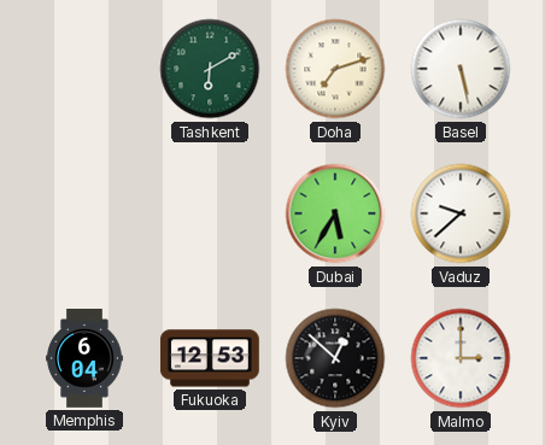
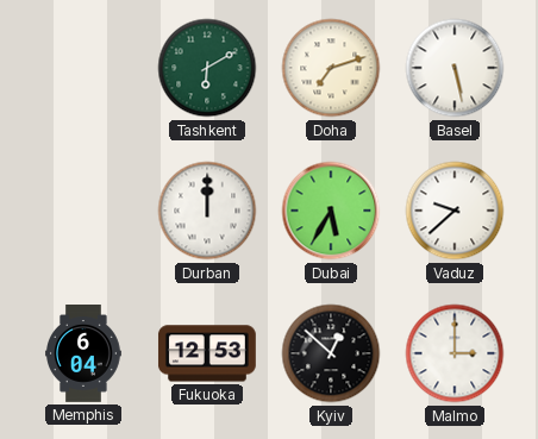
Durban: none -> 12:00
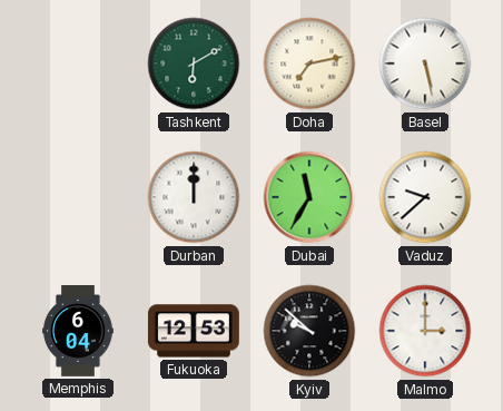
Doha: 7:12 -> 7:13
Dubai: 5:35 -> 11:35
Kyiv: 12:52 -> 9:52
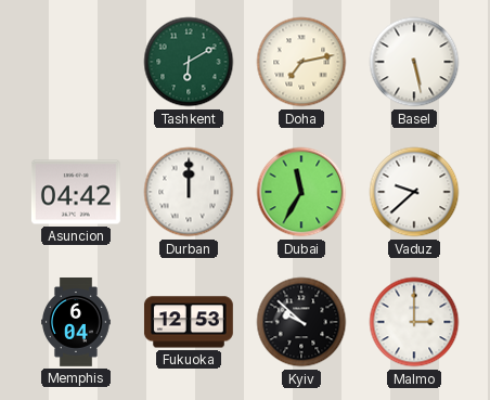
Asuncion: none -> 04:42
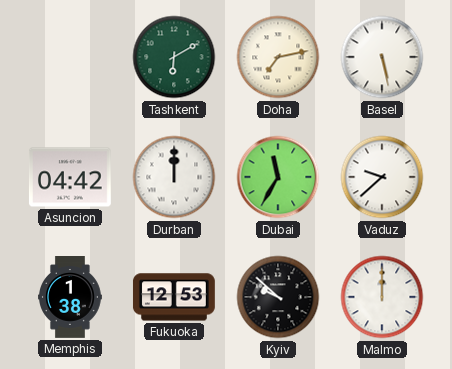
Memphis: 6:04 -> 1:38
Malmo: 3:00 -> 12:00
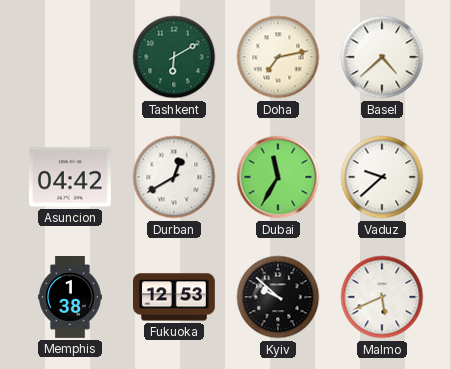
Basel: 5:28 -> 4:38
Durban: 12:00 -> 12:40
Malmo: 12:00 -> 5:41
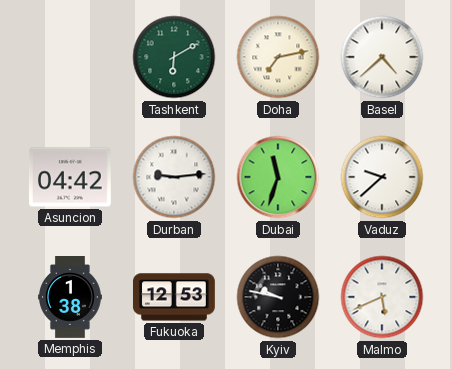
Durban: 12:40 -> 9:14
Dubai: 11:35 -> 11:33
Kyiv: 9:52 -> 9:47
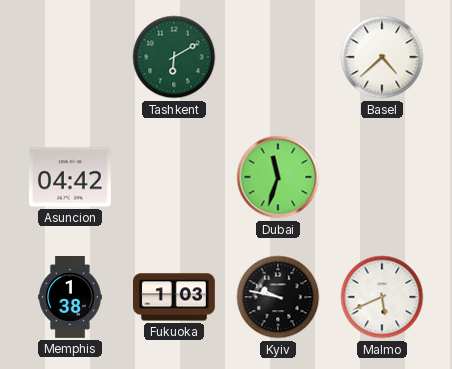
Doha: 7:13 -> none
Durban: 9:14 -> none
Vaduz: 9:38 -> none
Fukuoka: 12:53 -> 1:03
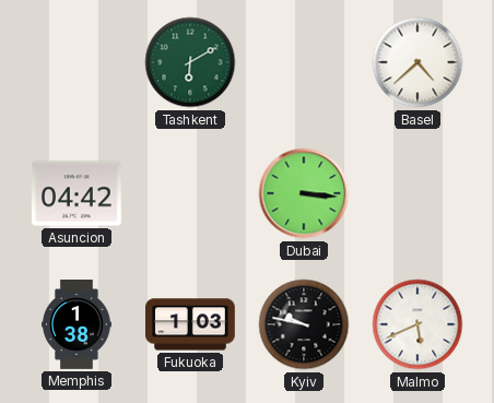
Dubai: 11:33 -> 3:16
